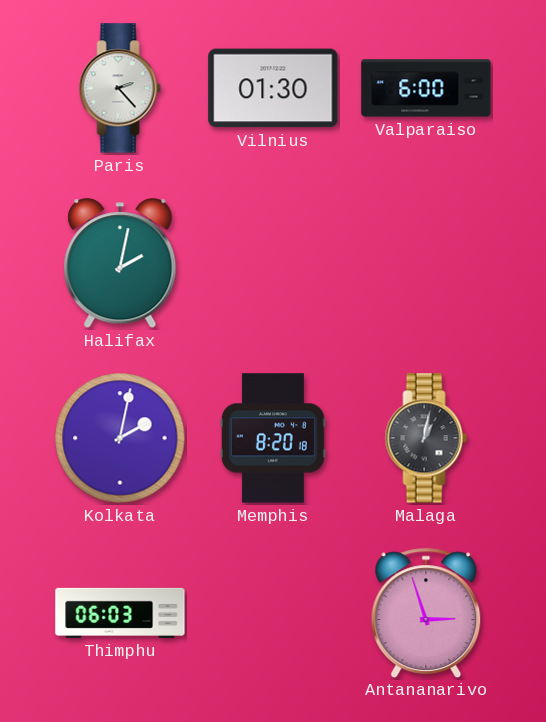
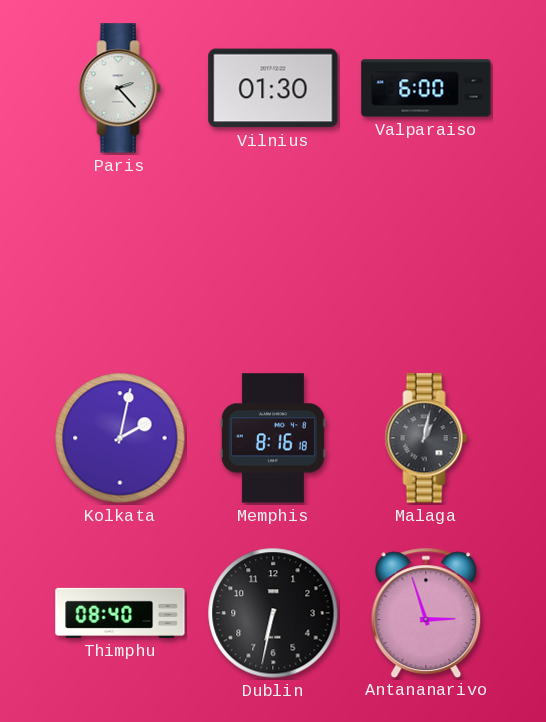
Halifax: 2:02 -> none
Memphis: 8:20 -> 8:16
Thimphu: 06:03 -> 08:40
Dublin: none -> 6:32
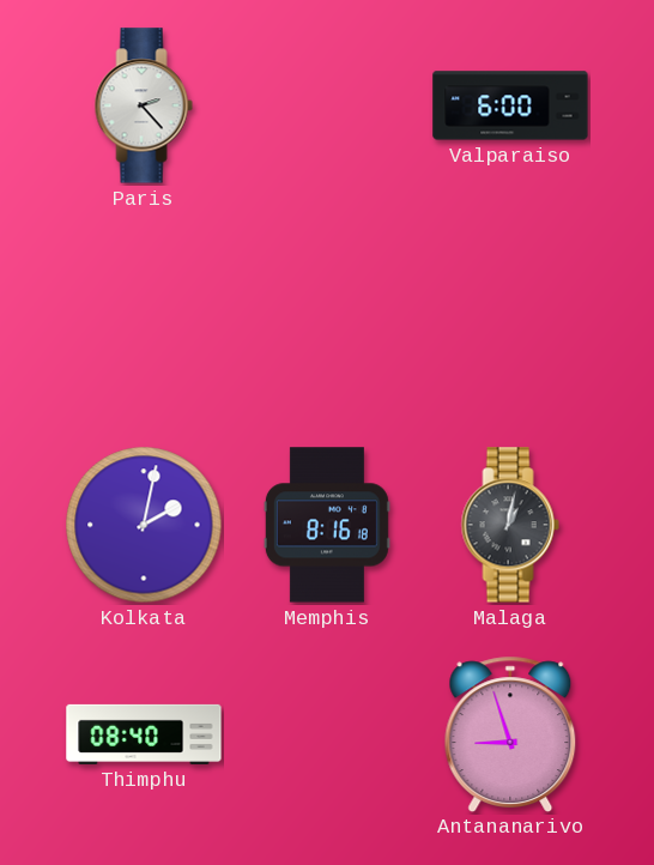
Vilnius: 01:30 -> none
Dublin: 6:32 -> none
Antananarivo: 2:57 -> 8:57
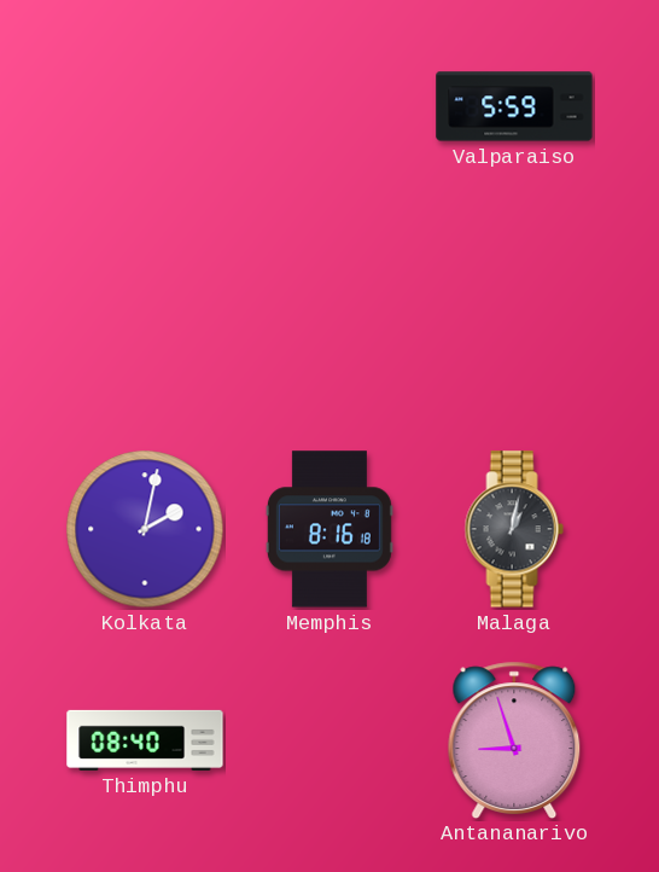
Paris: 2:23 -> none
Valparaiso: 6:00 -> 5:59
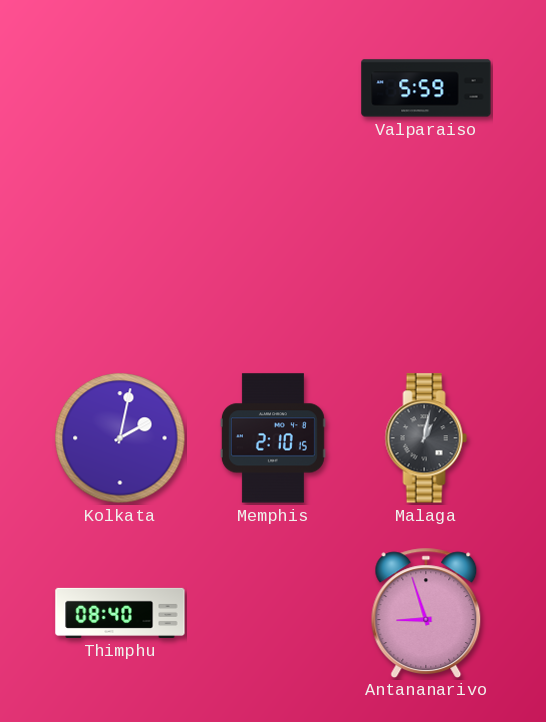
Memphis: 8:16 -> 2:10
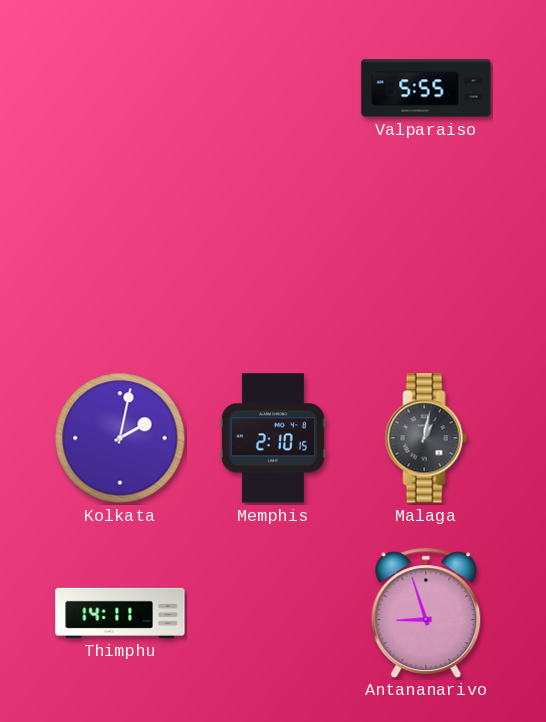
Valparaiso: 5:59 -> 5:55
Thimphu: 08:40 -> 14:11
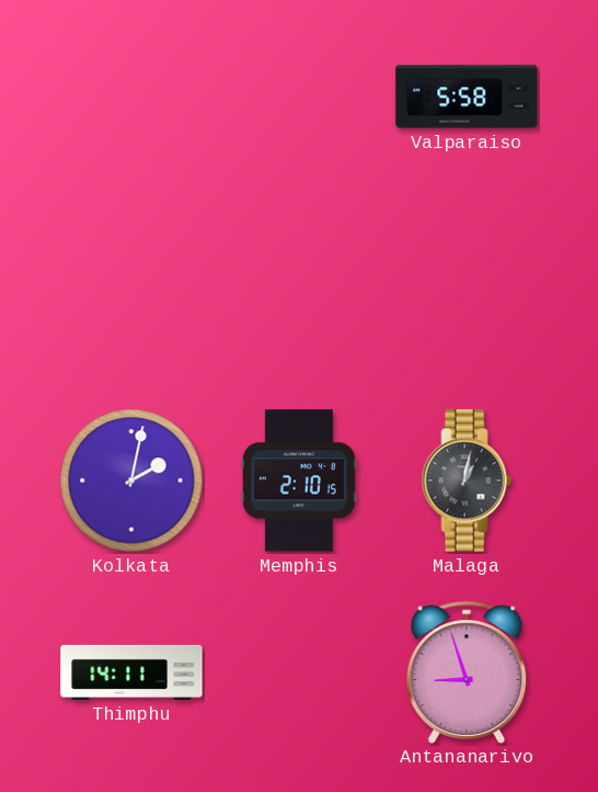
Valparaiso: 5:55 -> 5:58
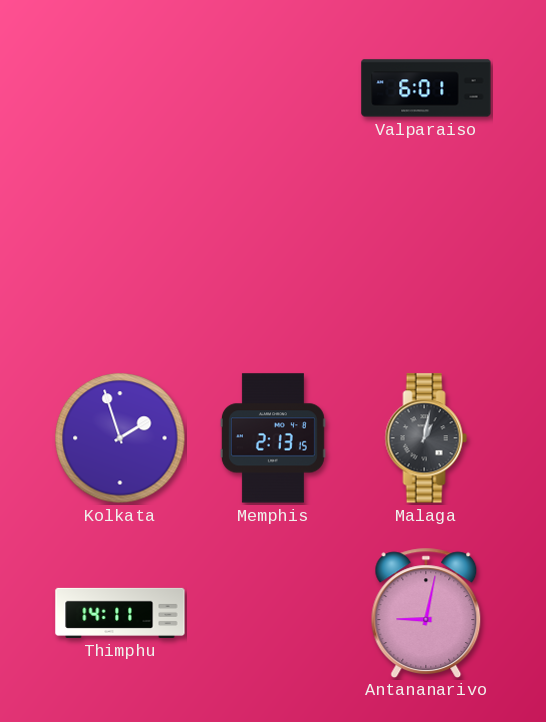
Valparaiso: 5:58 -> 6:01
Kolkata: 2:02 -> 1:57
Memphis: 2:10 -> 2:13
Antananarivo: 8:57 -> 9:02
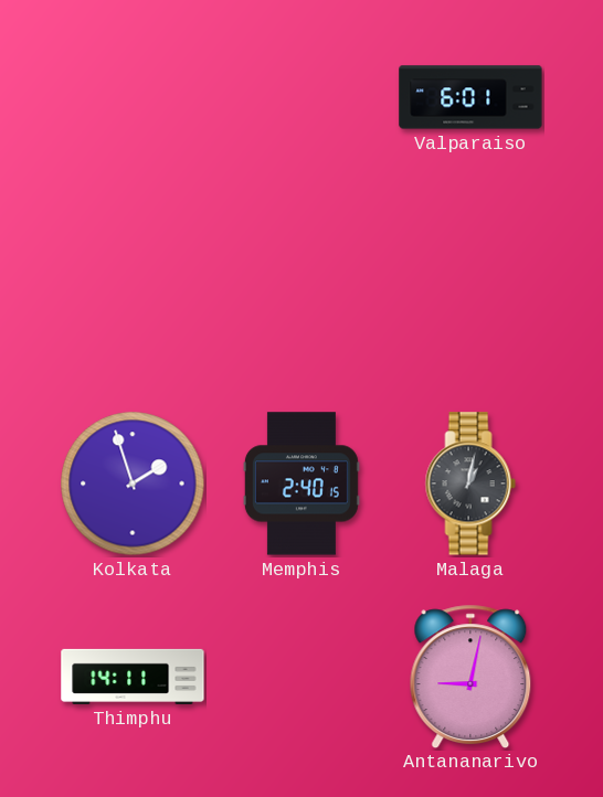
Memphis: 2:13 -> 2:40
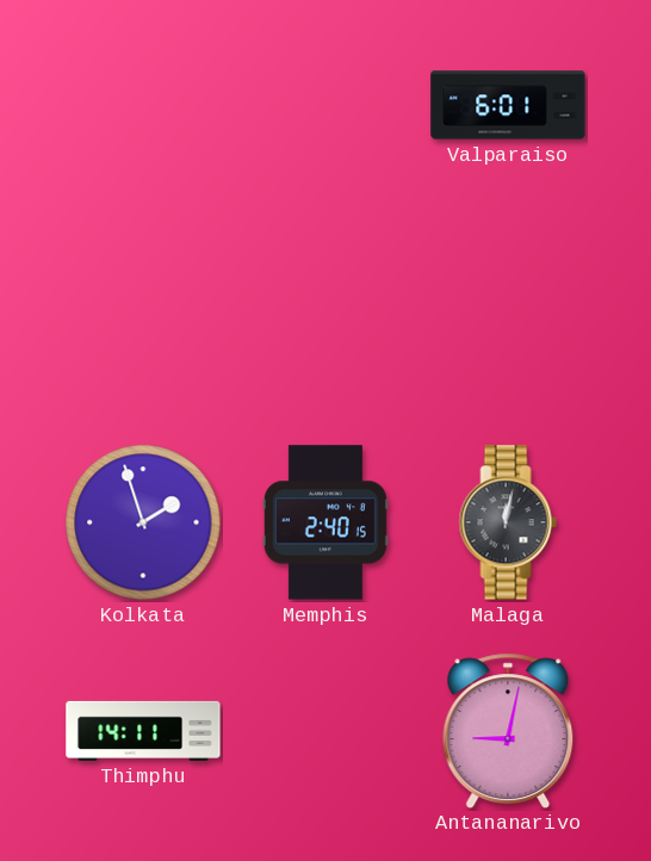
Malaga: 1:02 -> 12:02
